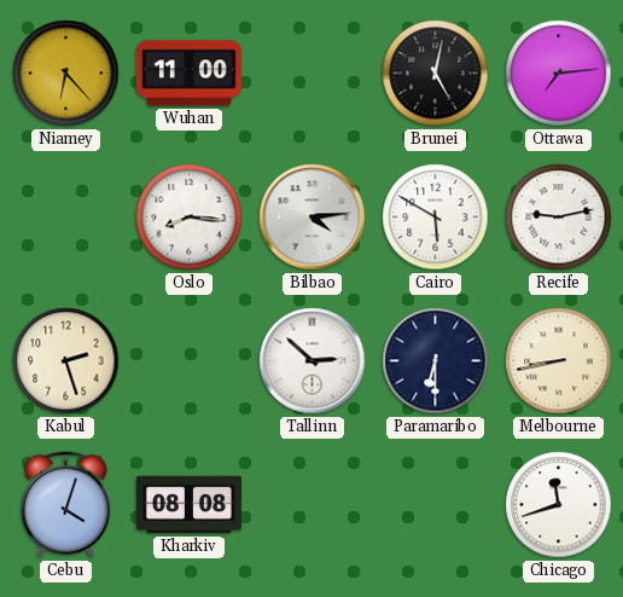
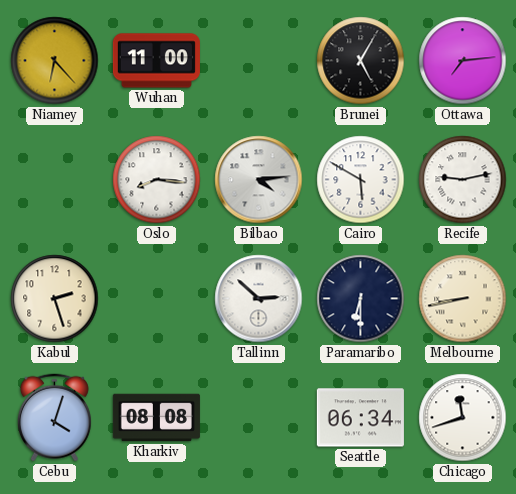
Brunei: 5:02 -> 5:05
Seattle: none -> 06:34
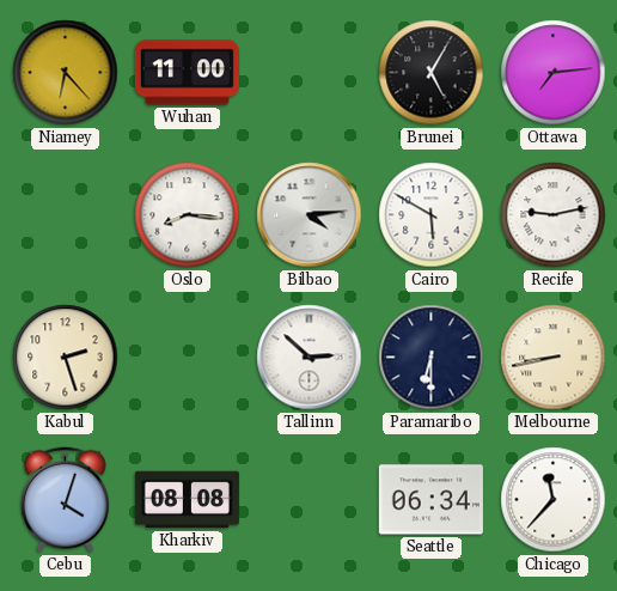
Chicago: 11:42 -> 11:37
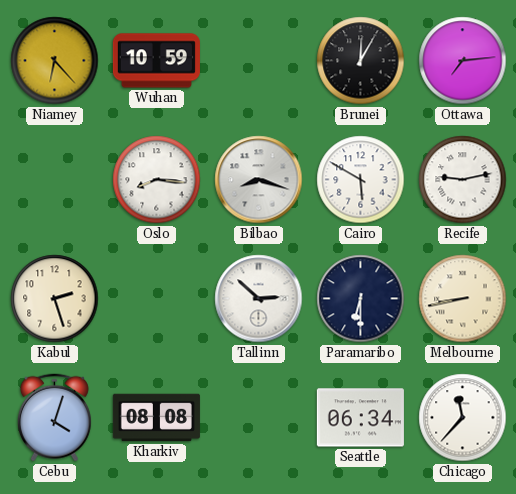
Wuhan: 11:00 -> 10:59
Brunei: 5:05 -> 12:05
Bilbao: 4:14 -> 8:18
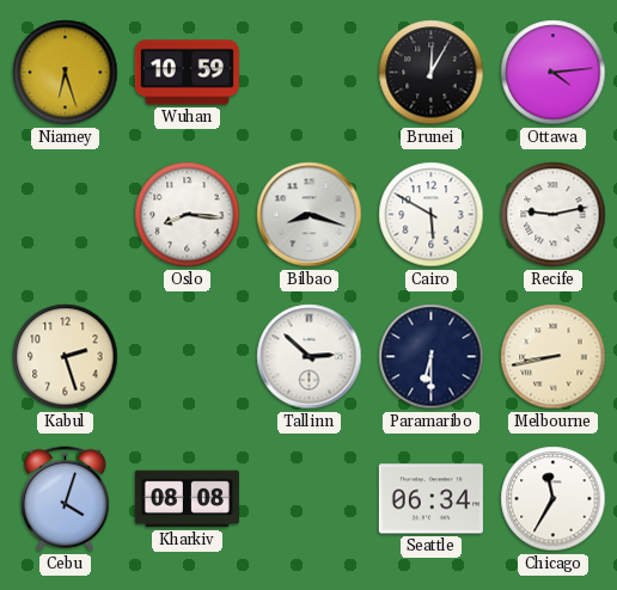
Niamey: 6:23 -> 6:27
Ottawa: 7:14 -> 4:14
Chicago: 11:37 -> 11:35
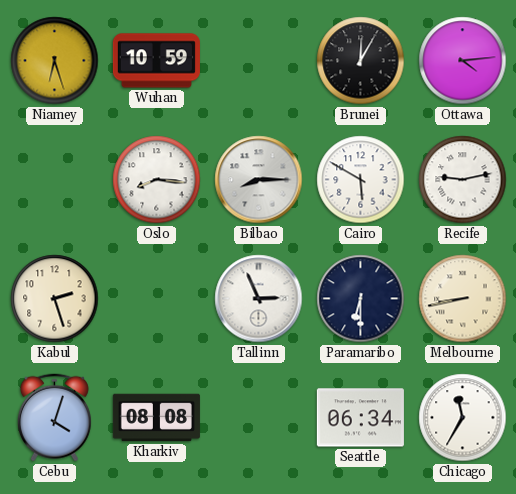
Bilbao: 8:18 -> 8:15
Tallinn: 2:52 -> 2:56
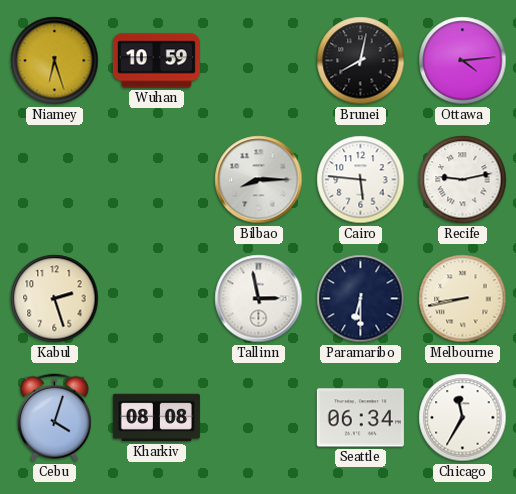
Brunei: 12:05 -> 8:02
Oslo: 8:16 -> none
Cairo: 5:50 -> 5:46
Tallinn: 2:56 -> 2:58
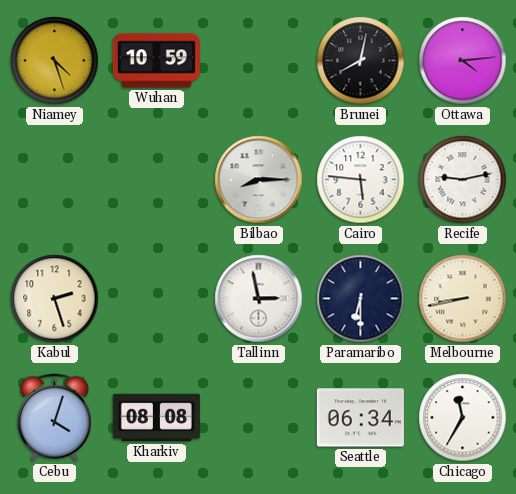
Niamey: 6:27 -> 4:27
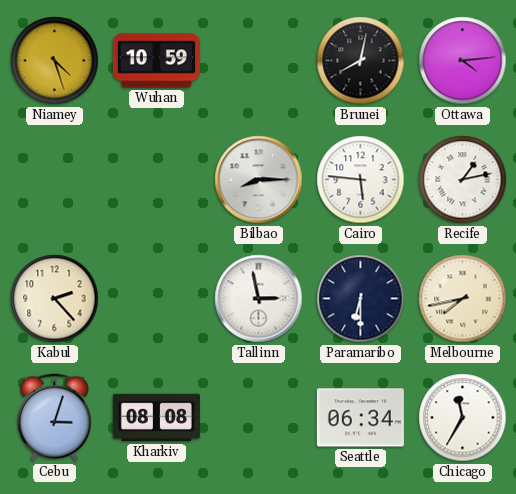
Recife: 9:13 -> 1:13
Kabul: 2:27 -> 2:23
Melbourne: 8:43 -> 7:43
Cebu: 4:03 -> 3:03
